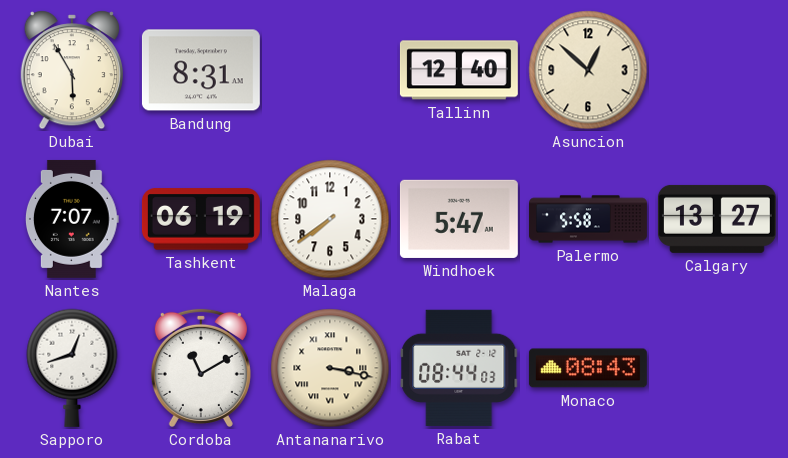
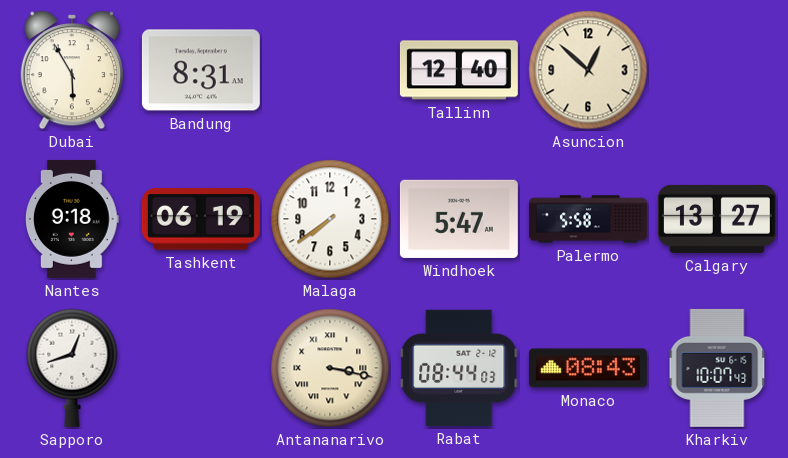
Nantes: 7:07 -> 9:18
Cordoba: 11:10 -> none
Kharkiv: none -> 10:07
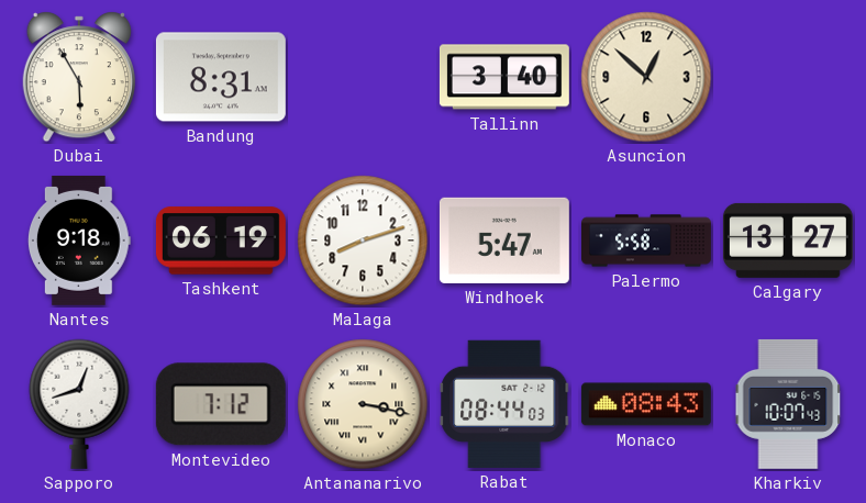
Tallinn: 12:40 -> 3:40
Malaga: 7:39 -> 8:12
Montevideo: none -> 7:12
